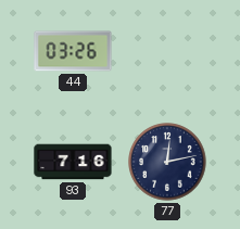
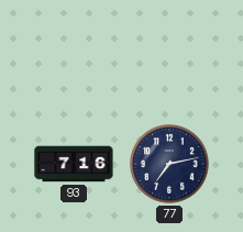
44: 03:26 -> none
77: 12:13 -> 7:13
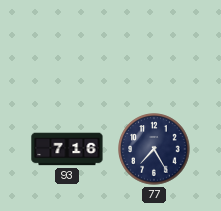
77: 7:13 -> 7:25
